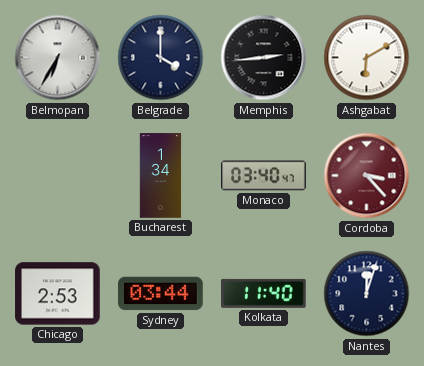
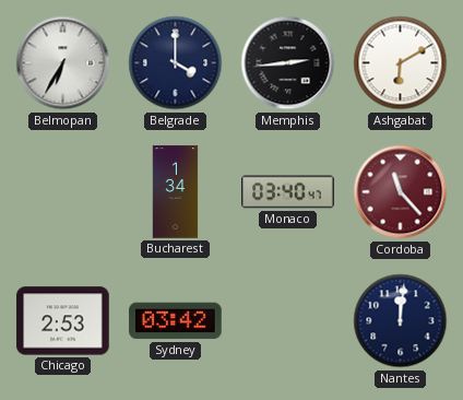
Cordoba: 3:23 -> 11:23
Sydney: 03:44 -> 03:42
Kolkata: 11:40 -> none
Nantes: 12:03 -> 12:01
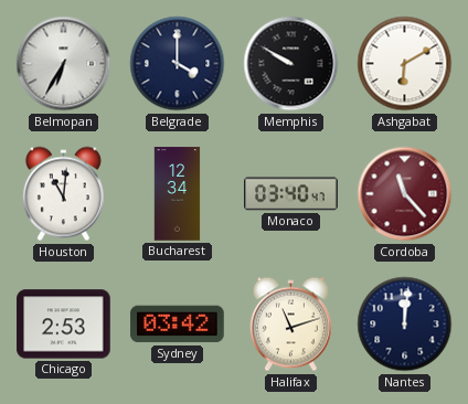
Memphis: 2:44 -> 9:50
Houston: none -> 11:01
Bucharest: 1:34 -> 12:34
Halifax: none -> 11:12
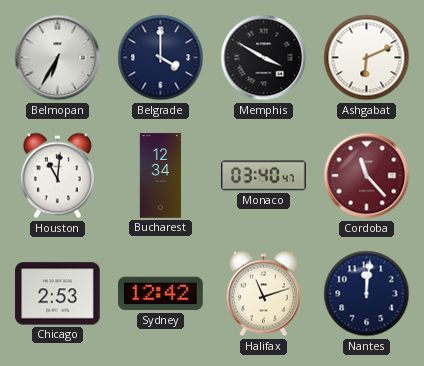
Memphis: 9:50 -> 3:50
Ashgabat: 6:10 -> 6:11
Sydney: 03:42 -> 12:42
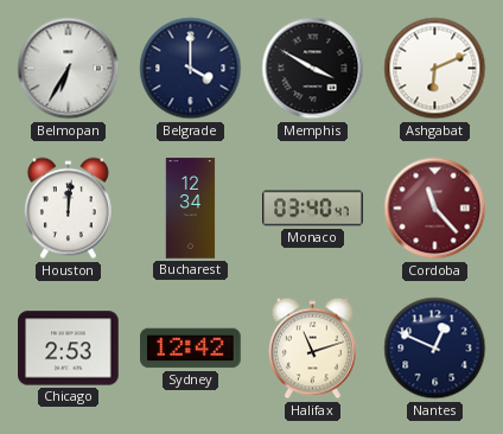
Houston: 11:01 -> 12:01
Nantes: 12:01 -> 12:49
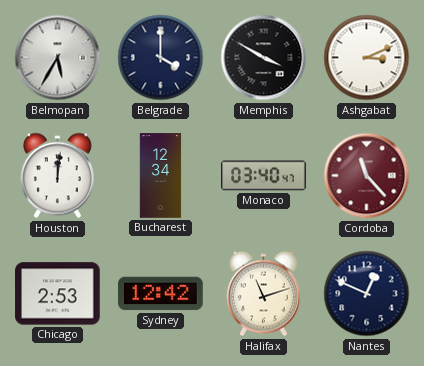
Belmopan: 6:35 -> 5:35
Ashgabat: 6:11 -> 3:11
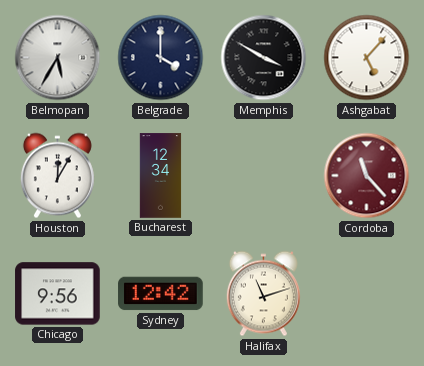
Ashgabat: 3:11 -> 5:07
Houston: 12:01 -> 12:05
Monaco: 03:40 -> none
Chicago: 2:53 -> 9:56
Nantes: 12:49 -> none
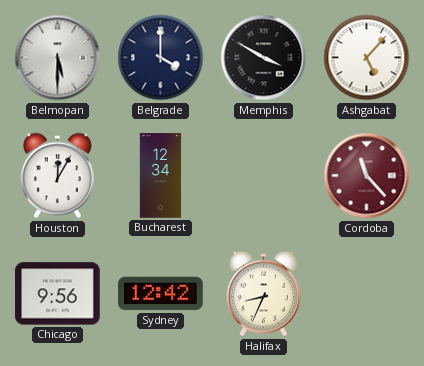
Belmopan: 5:35 -> 5:30
Halifax: 11:12 -> 8:34
